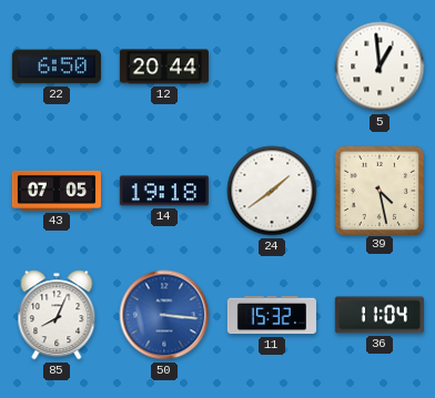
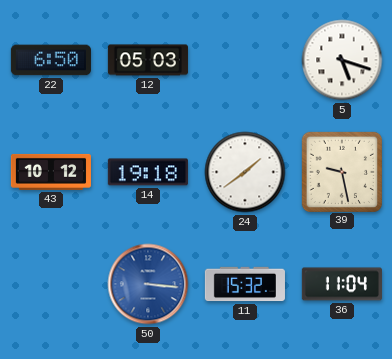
12: 20:44 -> 05:03
5: 12:59 -> 5:18
43: 07:05 -> 10:12
39: 4:28 -> 9:28
85: 8:04 -> none
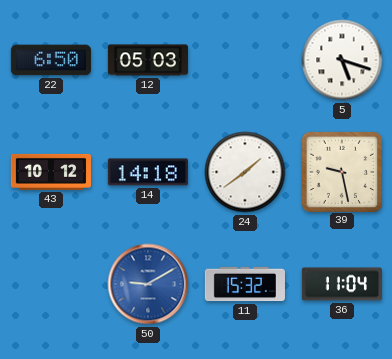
14: 19:18 -> 14:18
50: 3:16 -> 9:10
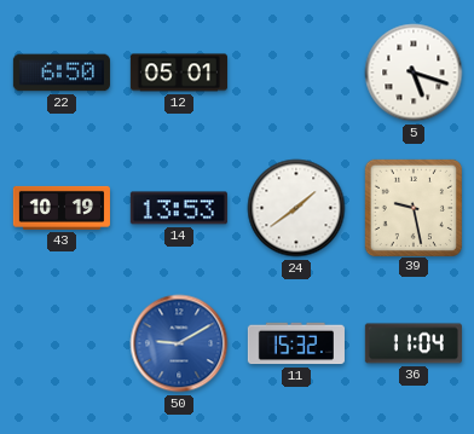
12: 05:03 -> 05:01
43: 10:12 -> 10:19
14: 14:18 -> 13:53
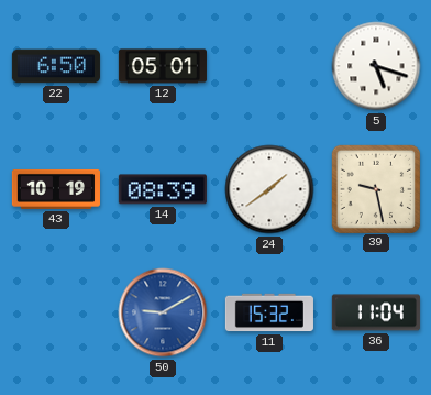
14: 13:53 -> 08:39
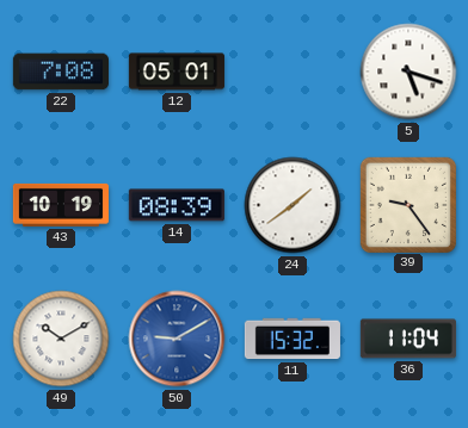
22: 6:50 -> 7:08
39: 9:28 -> 9:24
49: none -> 10:10
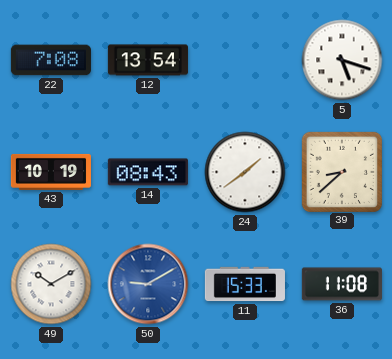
12: 05:01 -> 13:54
14: 08:39 -> 08:43
39: 9:24 -> 8:38
11: 15:32 -> 15:33
36: 11:04 -> 11:08
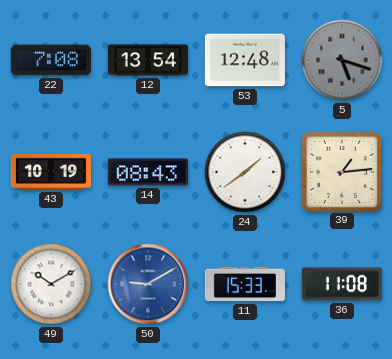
53: none -> 12:48
5 dial: white -> grey
39: 8:38 -> 1:14
